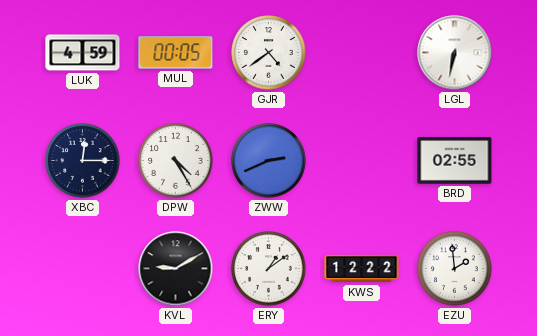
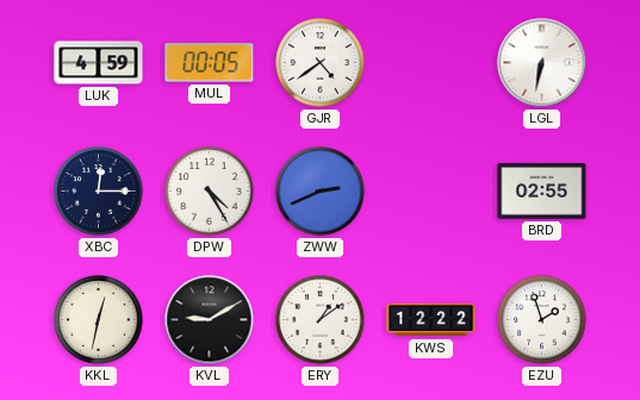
KKL: none -> 12:32
EZU: 1:59 -> 1:57
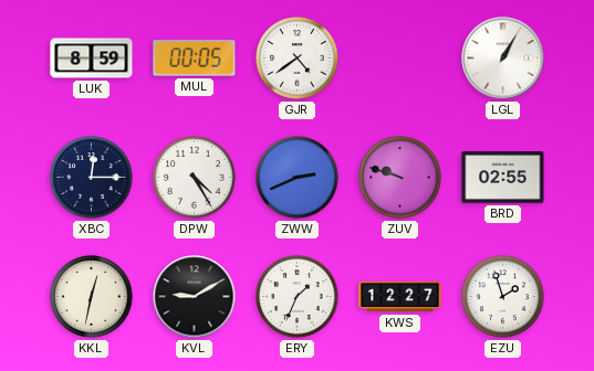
LUK: 4:59 -> 8:59
LGL: 6:32 -> 1:05
ZUV: none -> 9:48
ERY: 1:09 -> 1:34
KWS: 12:22 -> 12:27
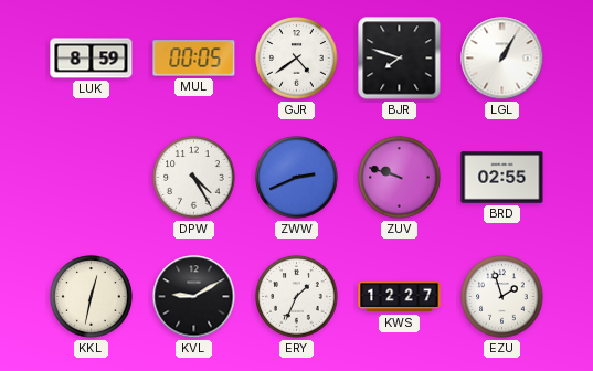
BJR: none -> 7:48
XBC: 12:15 -> none
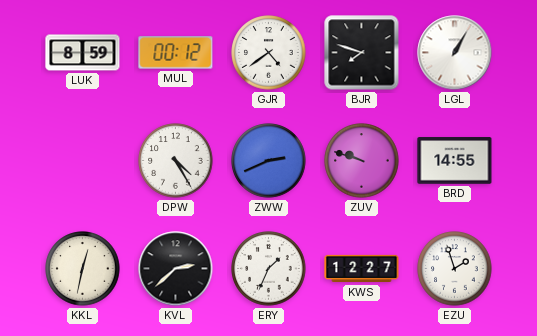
MUL: 00:05 -> 00:12
BRD: 02:55 -> 14:55
KVL: 9:10 -> 2:38
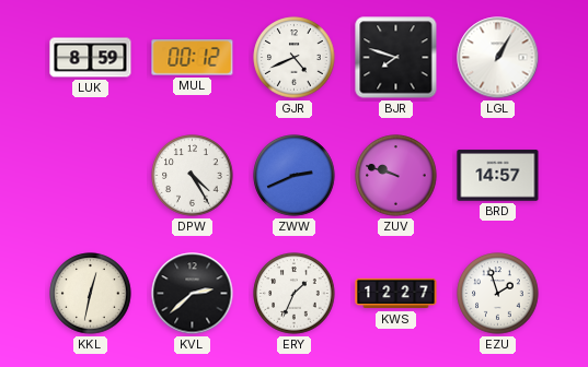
GJR: 4:39 -> 4:41
BRD: 14:55 -> 14:57
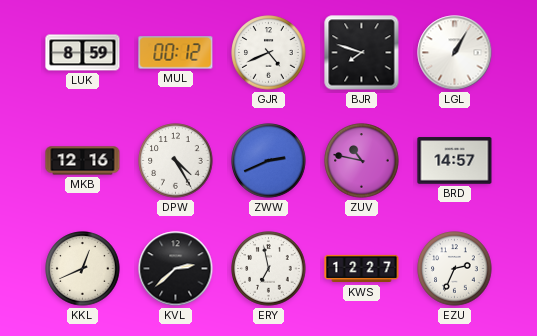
MKB: none -> 12:16
ZUV: 9:48 -> 10:47
KKL: 12:32 -> 12:41
ERY: 1:34 -> 6:58
EZU: 1:57 -> 2:34
